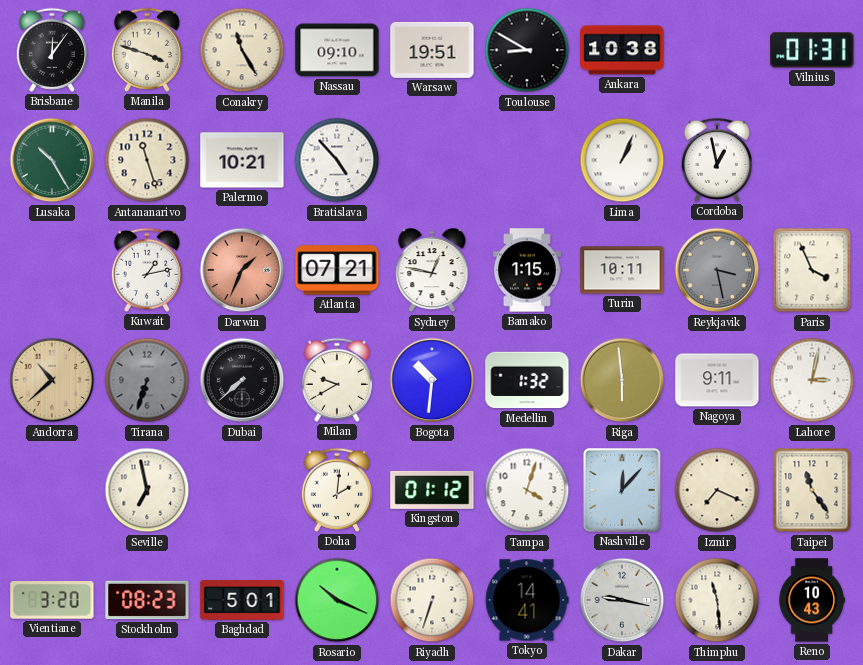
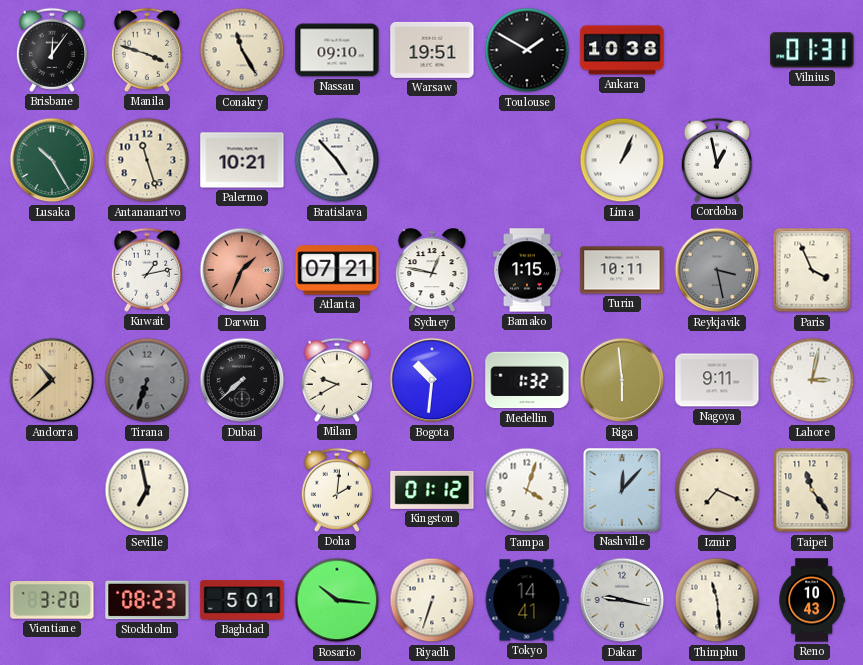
Toulouse: 8:50 -> 1:50
Rosario: 10:19 -> 10:16
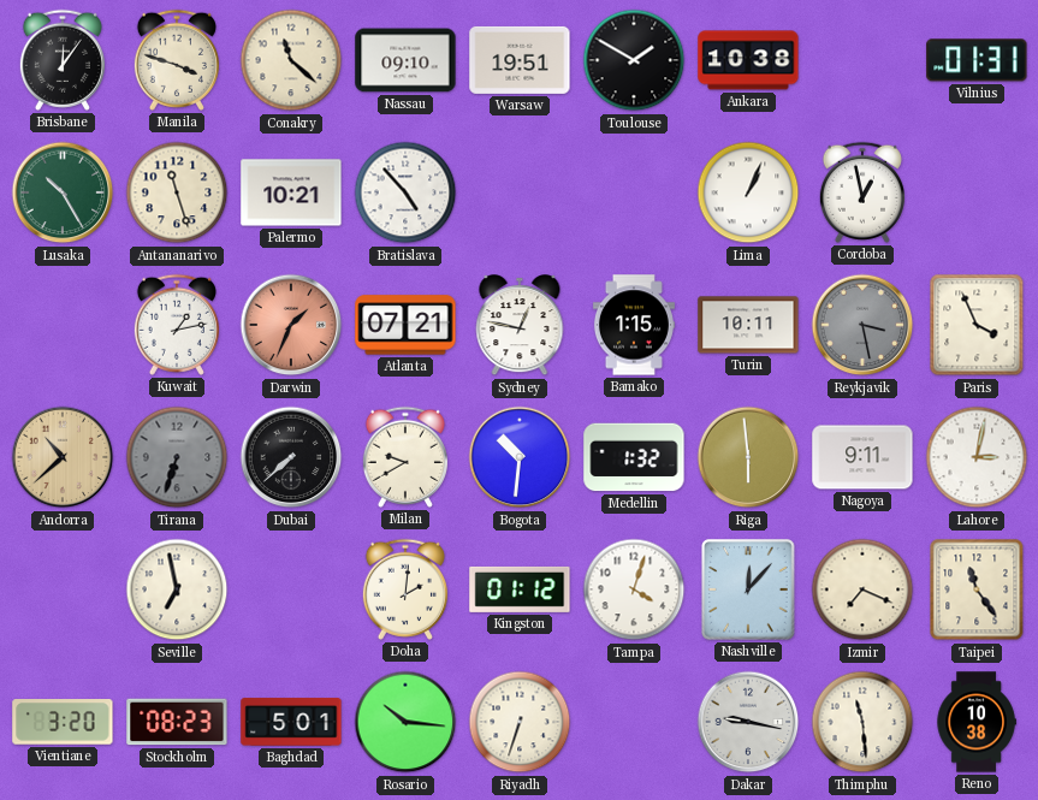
Conakry: 11:25 -> 11:22
Tokyo: 14:41 -> none
Reno: 10:43 -> 10:38
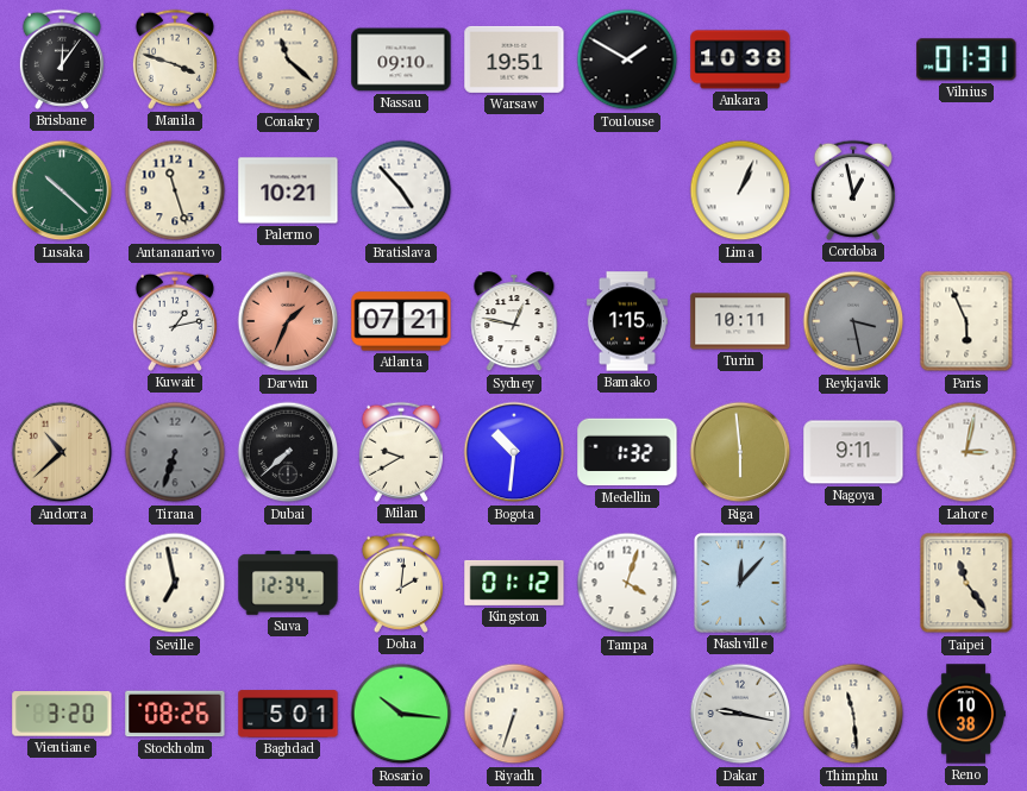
Lusaka: 10:25 -> 10:22
Paris: 3:56 -> 5:56
Suva: none -> 12:34
Izmir: 7:19 -> none
Stockholm: 08:23 -> 08:26
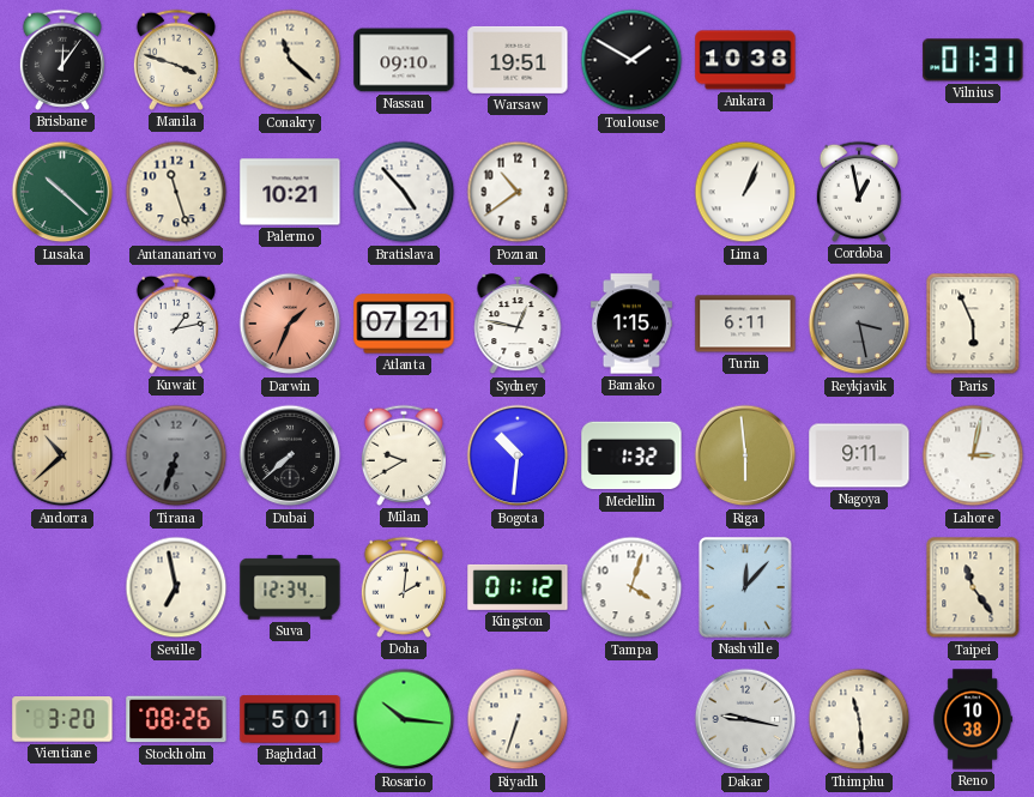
Poznan: none -> 10:39
Turin: 10:11 -> 6:11
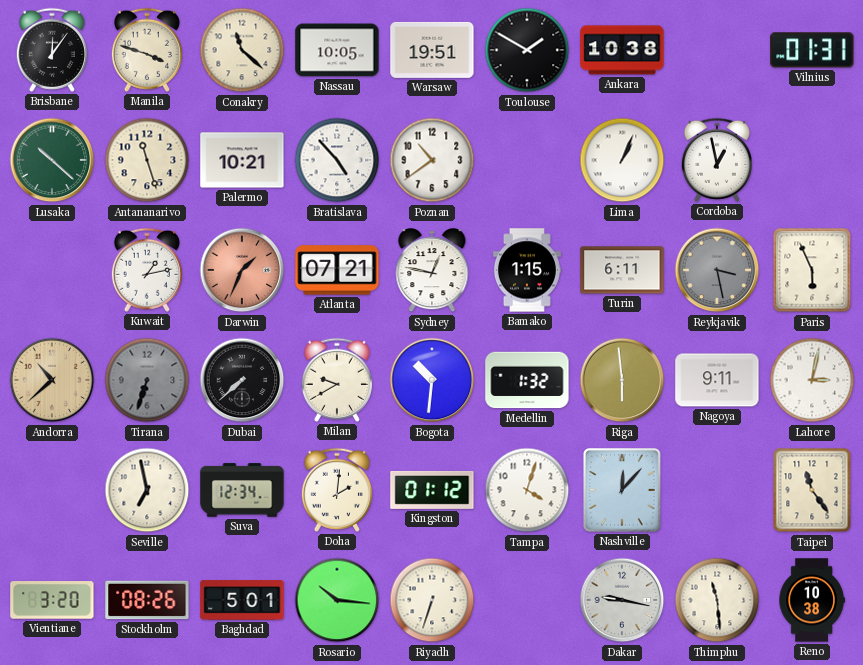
Nassau: 09:10 -> 10:05
